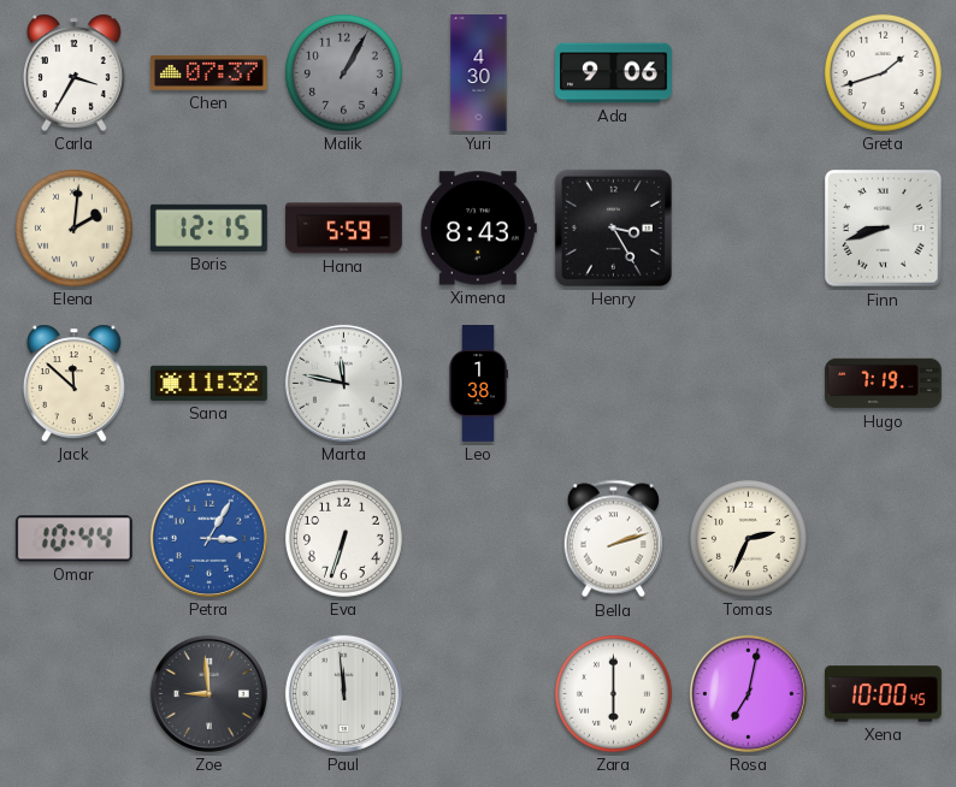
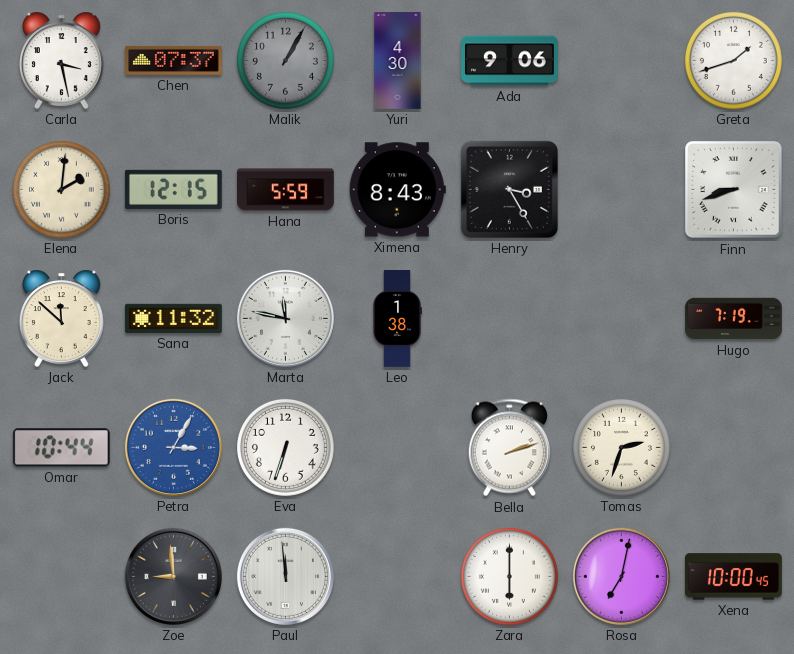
Carla: 3:35 -> 3:28
Tomas: 2:34 -> 2:33
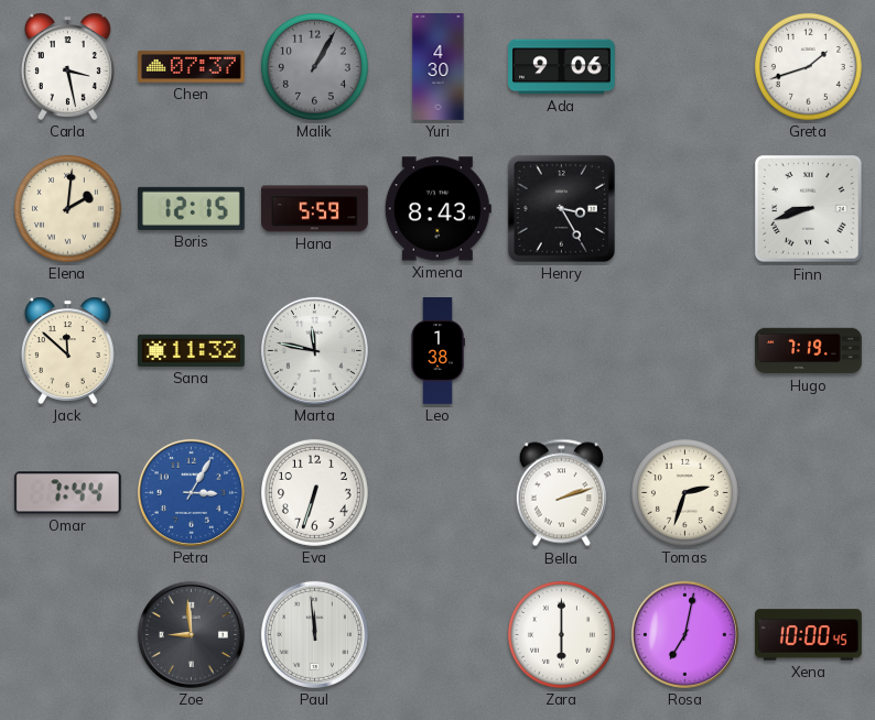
Omar: 10:44 -> 7:44
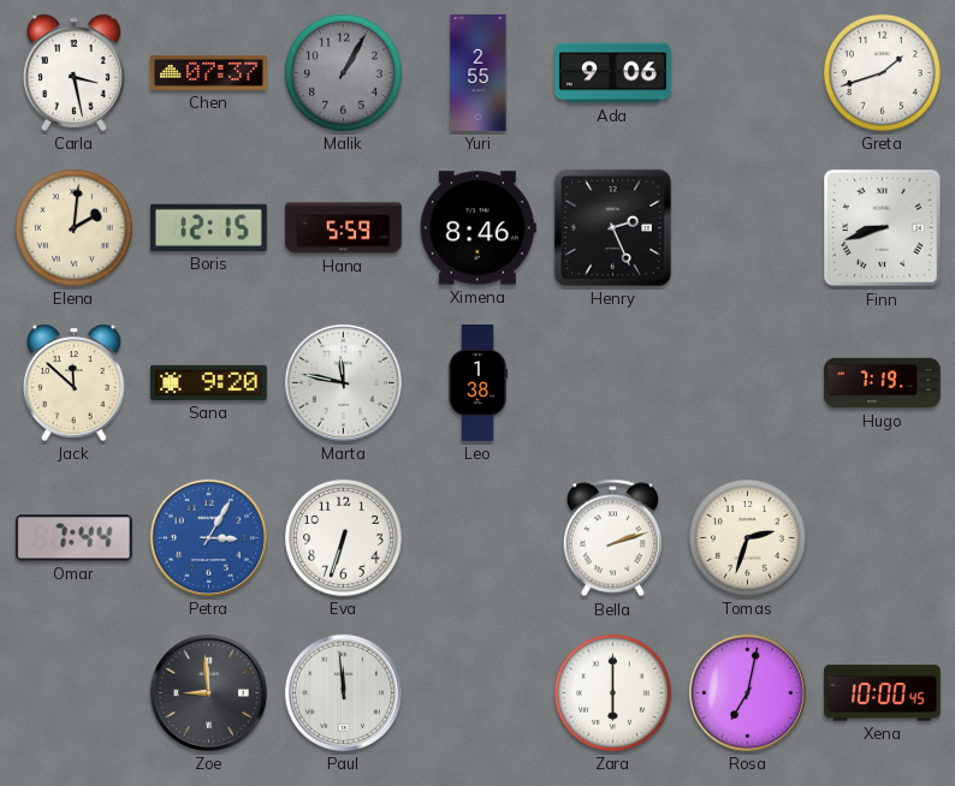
Yuri: 4:30 -> 2:55
Ximena: 8:43 -> 8:46
Henry: 3:25 -> 2:26
Sana: 11:32 -> 9:20
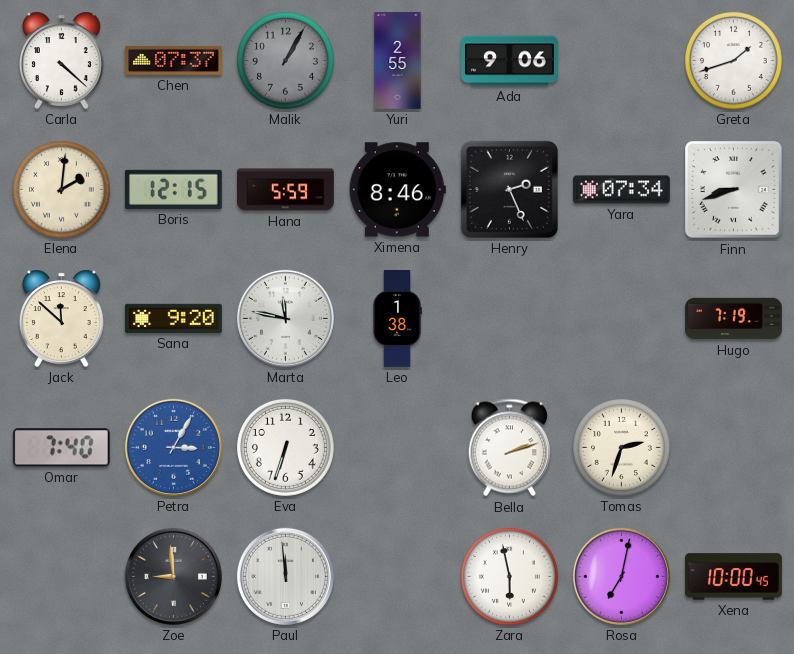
Carla: 3:28 -> 4:22
Yara: none -> 07:34
Omar: 7:44 -> 7:40
Zara: 6:00 -> 5:58
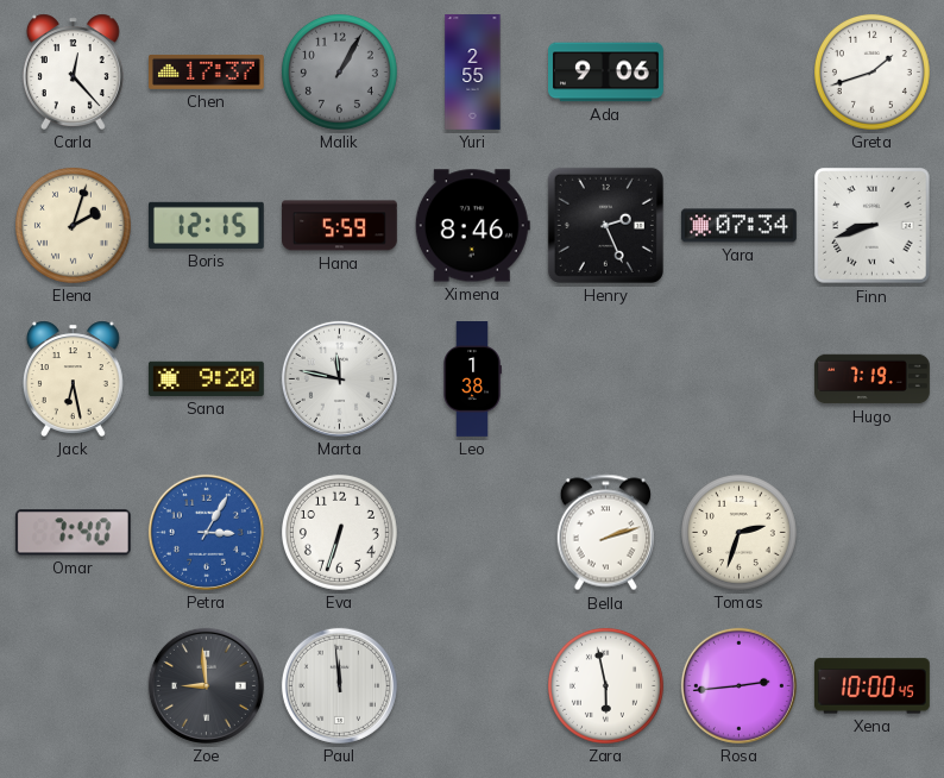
Carla: 4:22 -> 12:23
Chen: 07:37 -> 17:37
Elena: 2:01 -> 2:03
Jack: 11:52 -> 6:28
Rosa: 7:02 -> 2:44
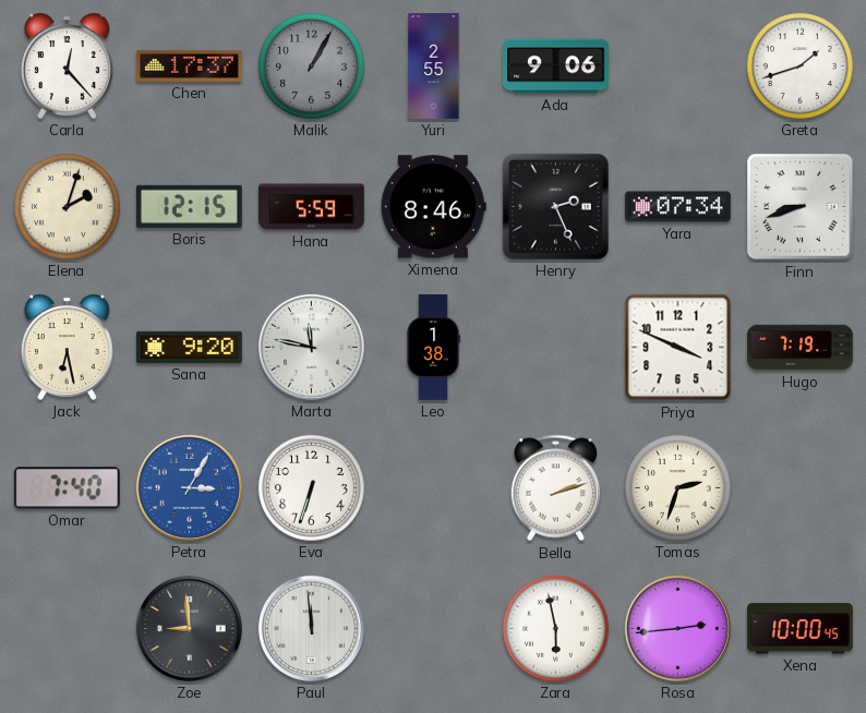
Priya: none -> 3:49
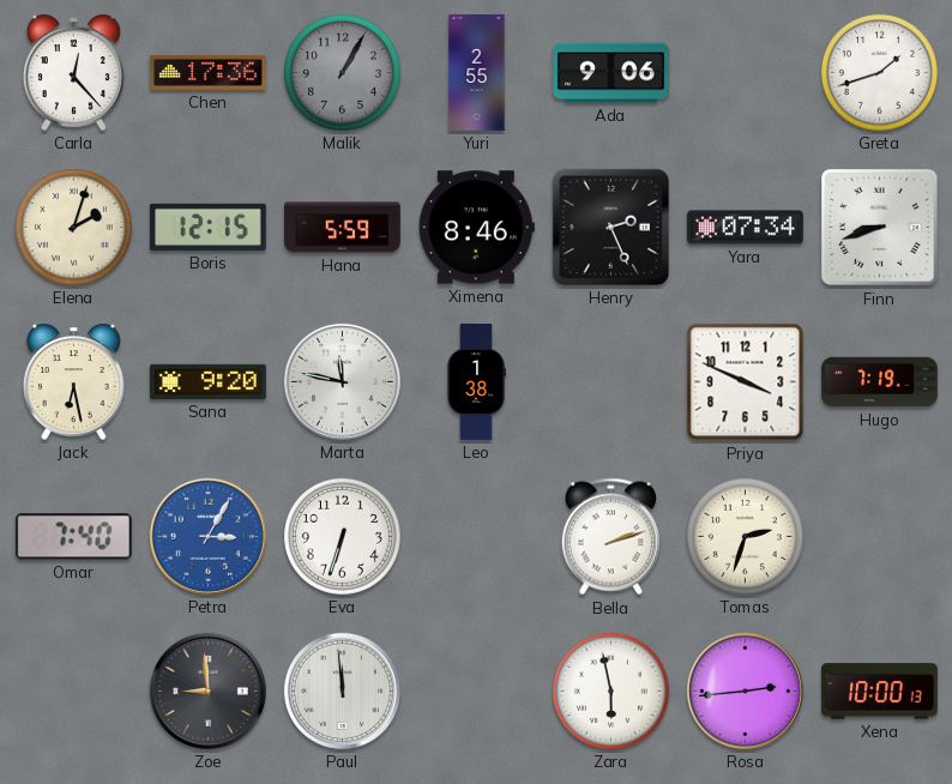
Chen: 17:37 -> 17:36
Xena: 10:00:45 -> 10:00:13
